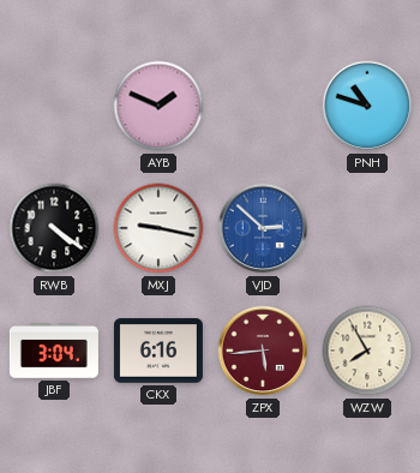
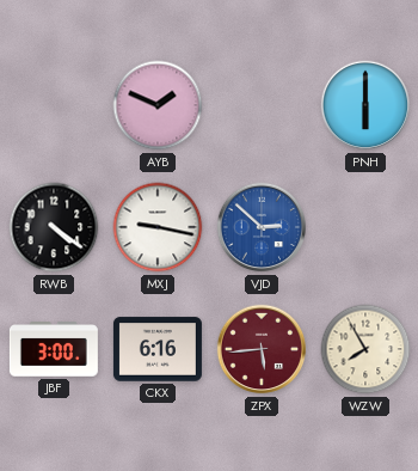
PNH: 10:48 -> 6:00
JBF: 3:04 -> 3:00
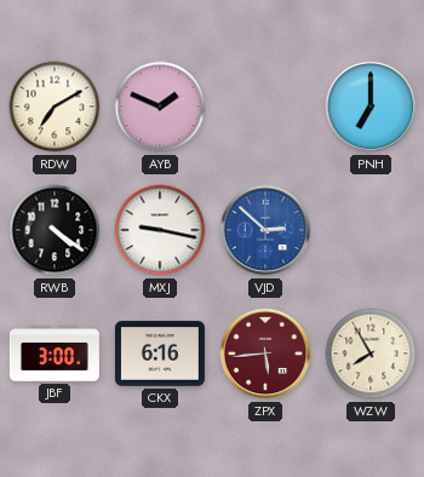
RDW: none -> 7:10
PNH: 6:00 -> 7:00
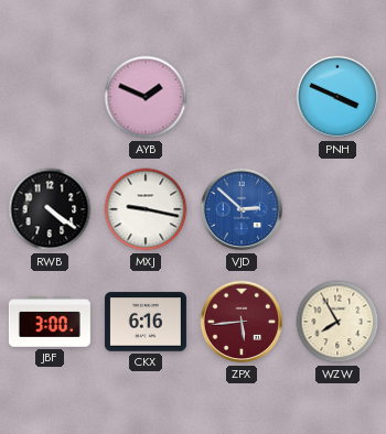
RDW: 7:10 -> none
PNH: 7:00 -> 3:49
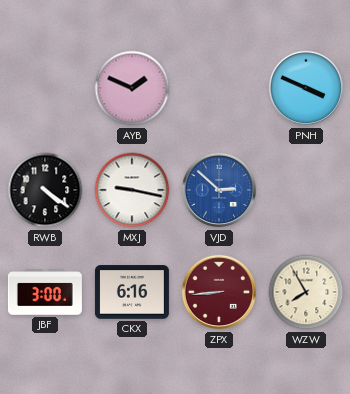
ZPX: 5:44 -> 8:44
